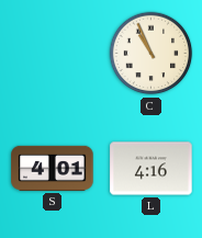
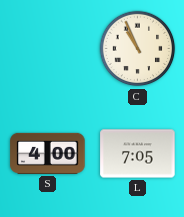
S: 4:01 -> 4:00
L: 4:16 -> 7:05
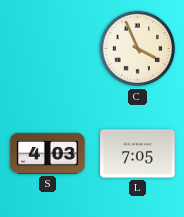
C: 10:56 -> 3:56
S: 4:00 -> 4:03
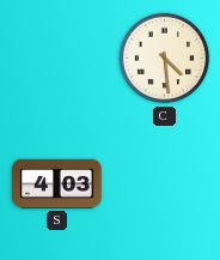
C: 3:56 -> 4:29
L: 7:05 -> none
